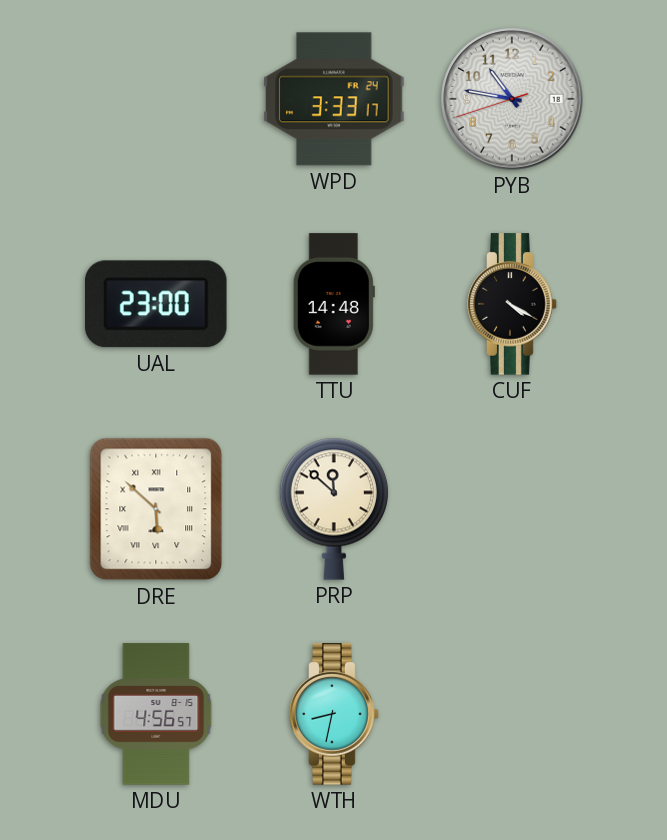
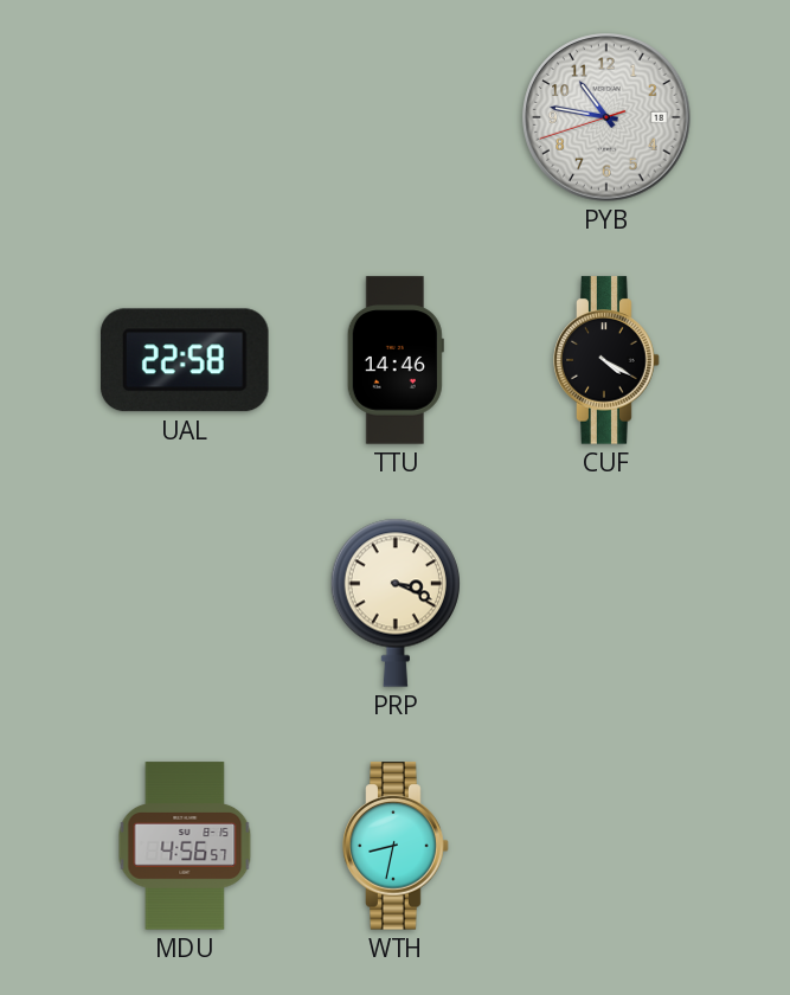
WPD: 3:33 -> none
UAL: 23:00 -> 22:58
TTU: 14:48 -> 14:46
DRE: 5:52 -> none
PRP: 11:52 -> 3:19
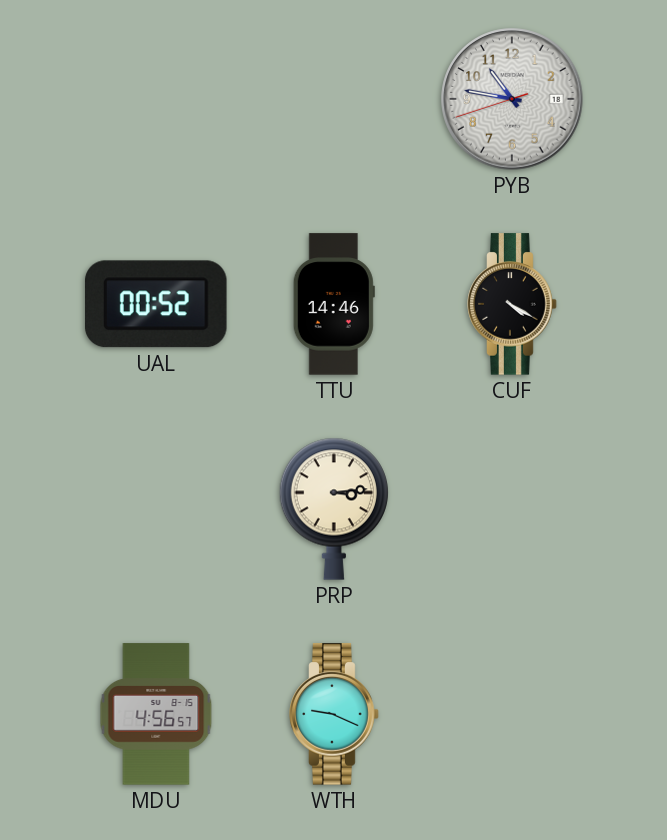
UAL: 22:58 -> 00:52
PRP: 3:19 -> 3:14
WTH: 8:32 -> 9:19
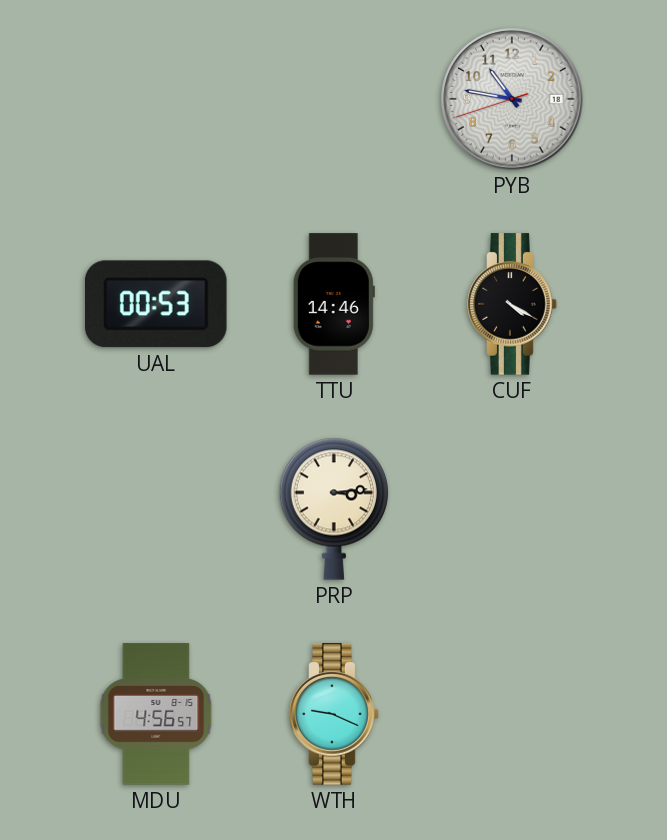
UAL: 00:52 -> 00:53
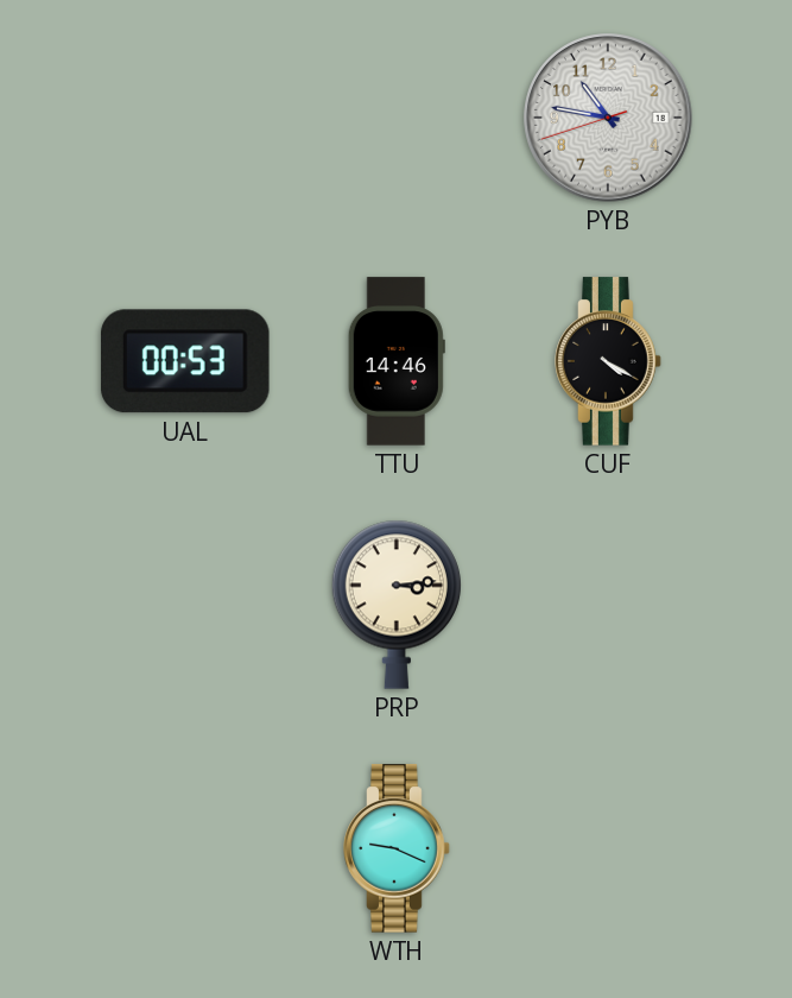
MDU: 4:56 -> none
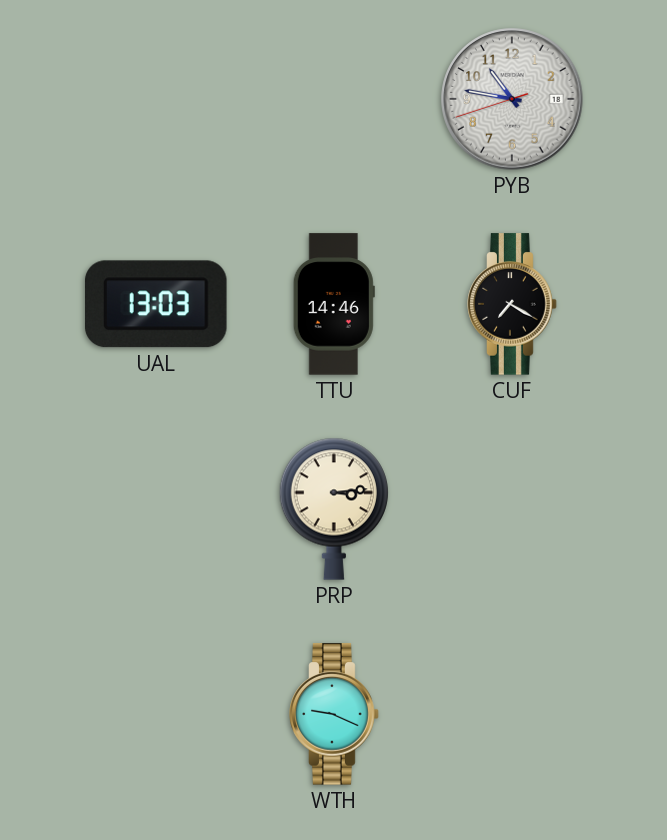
UAL: 00:53 -> 13:03
CUF: 4:20 -> 7:20
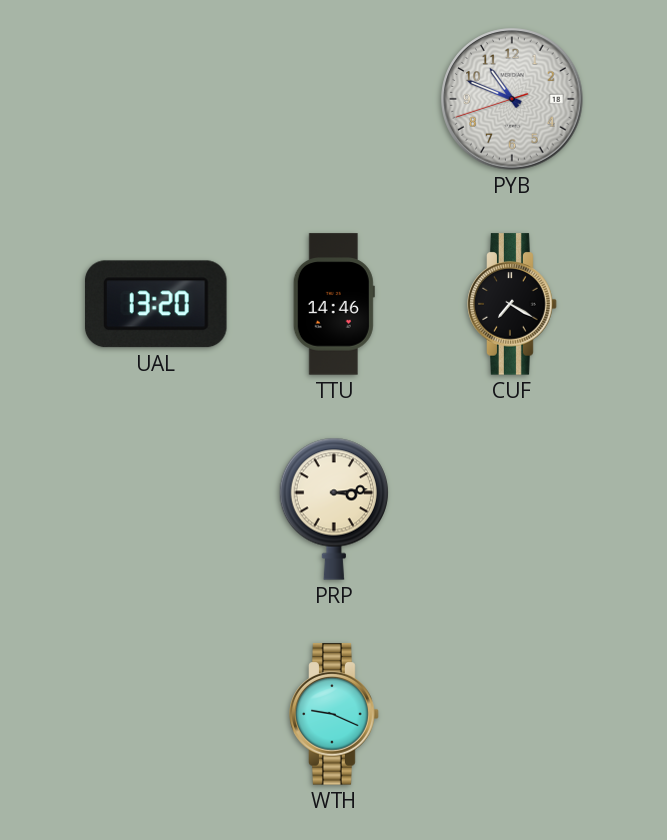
PYB: 10:46 -> 10:48
UAL: 13:03 -> 13:20
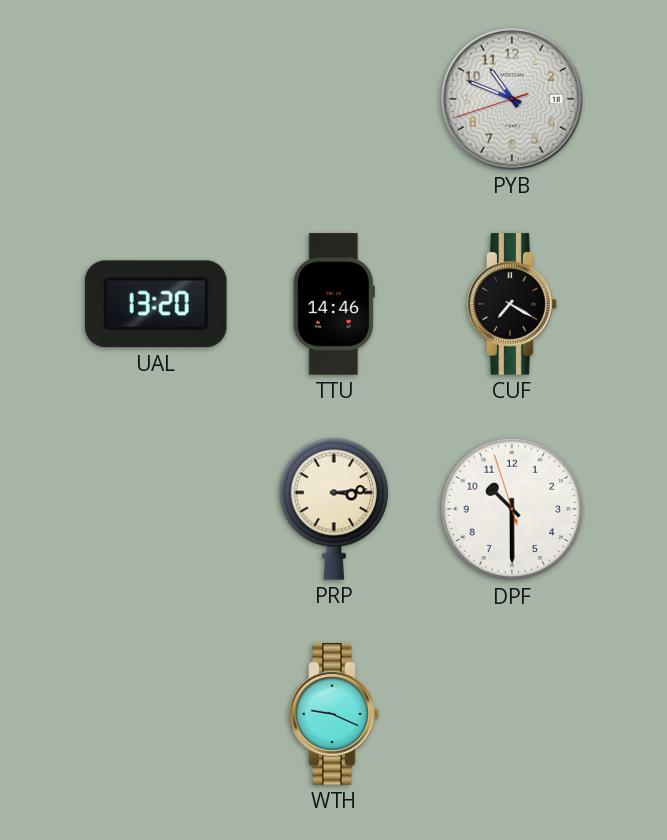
DPF: none -> 10:29
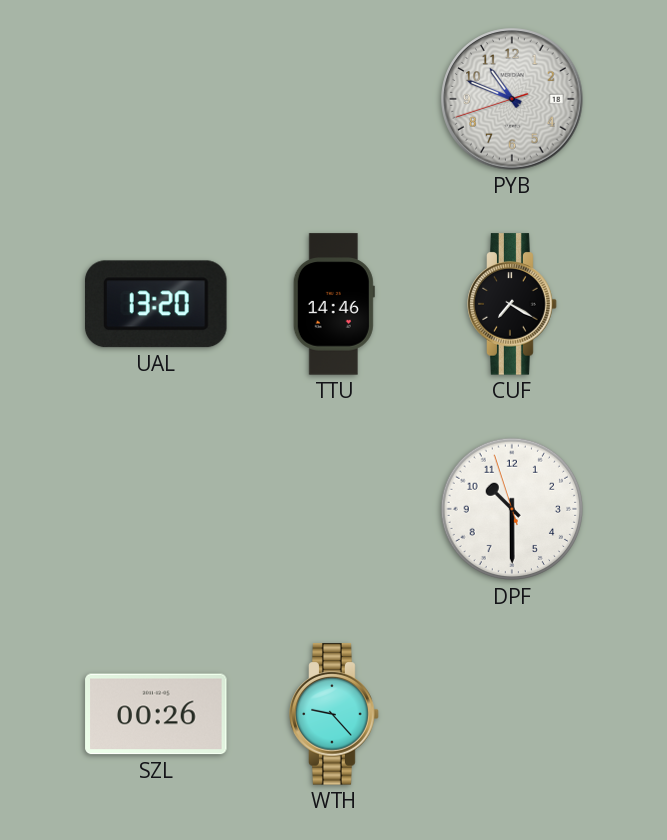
PRP: 3:14 -> none
SZL: none -> 00:26
WTH: 9:19 -> 9:23
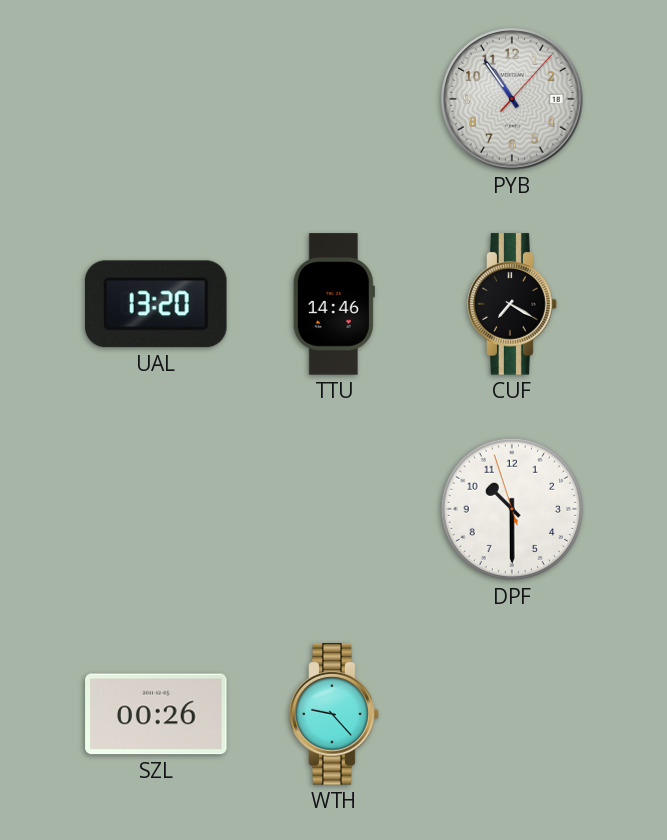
PYB: 10:48 -> 10:54
